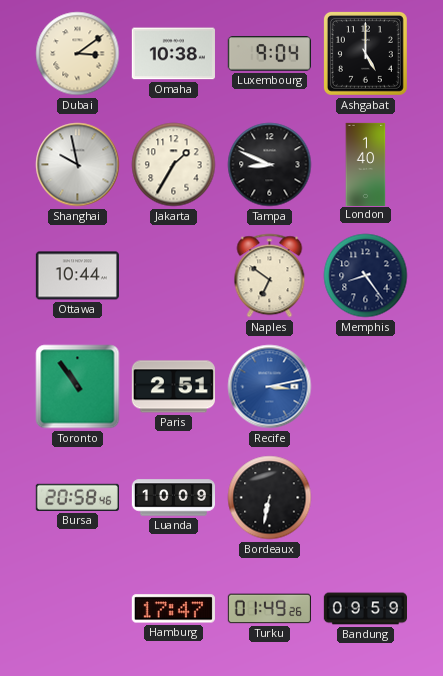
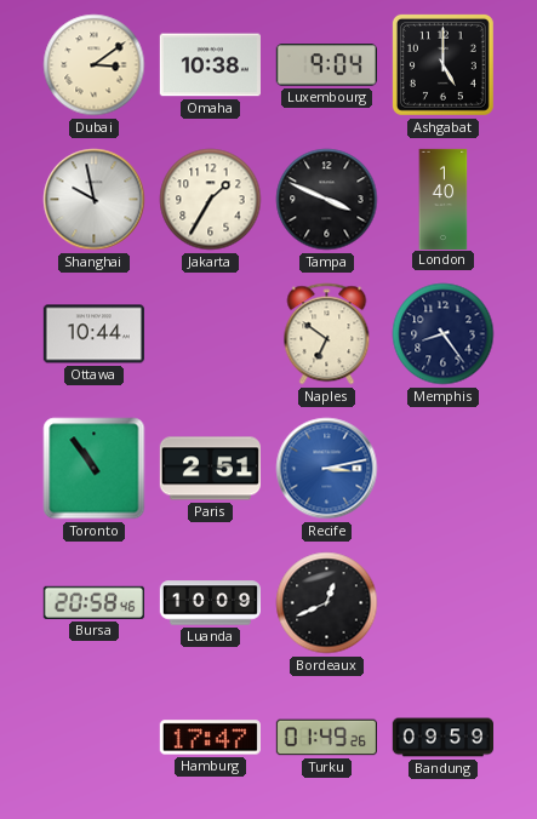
Tampa: 8:49 -> 3:49
Bordeaux: 6:32 -> 12:41
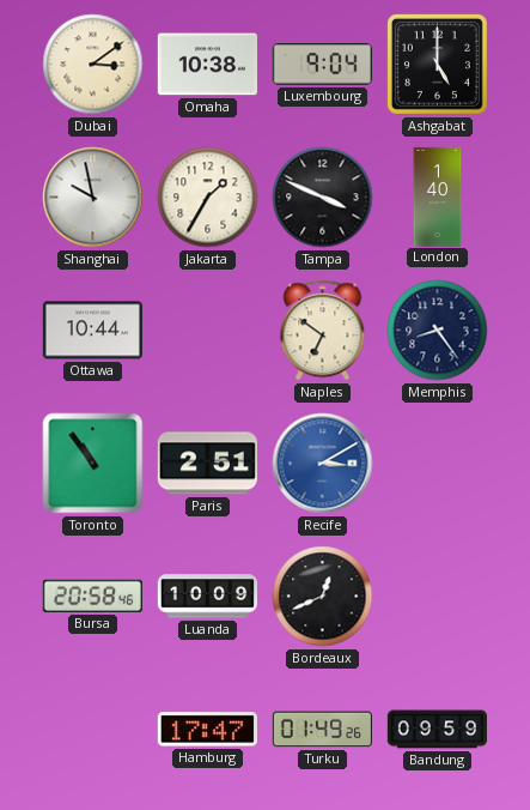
Recife: 3:13 -> 3:10
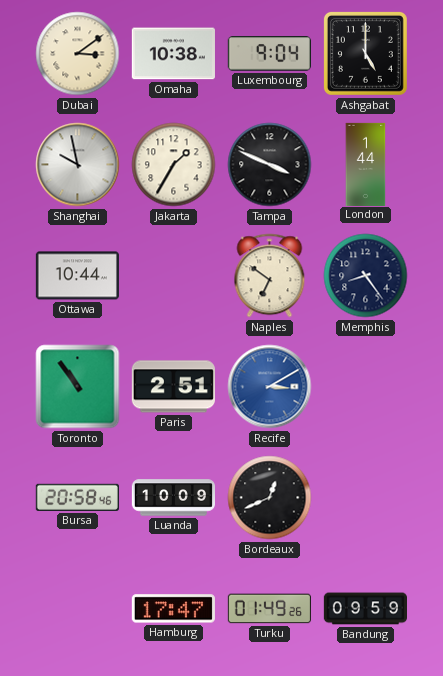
London: 1:40 -> 1:44
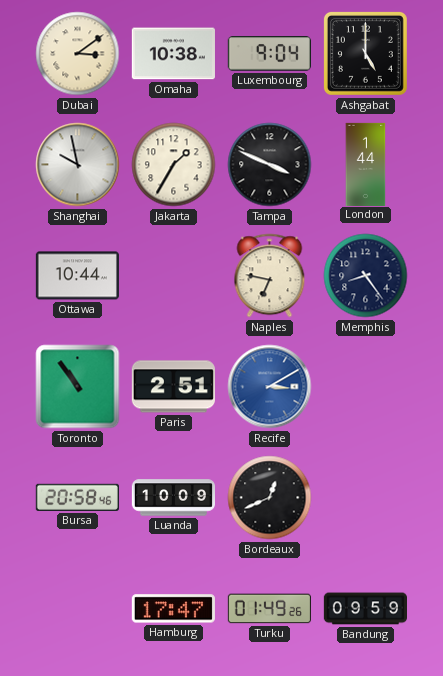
Naples: 6:51 -> 6:47
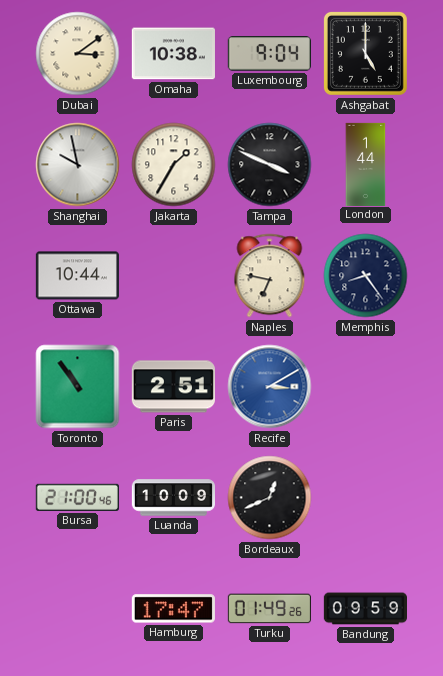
Bursa: 20:58 -> 21:00
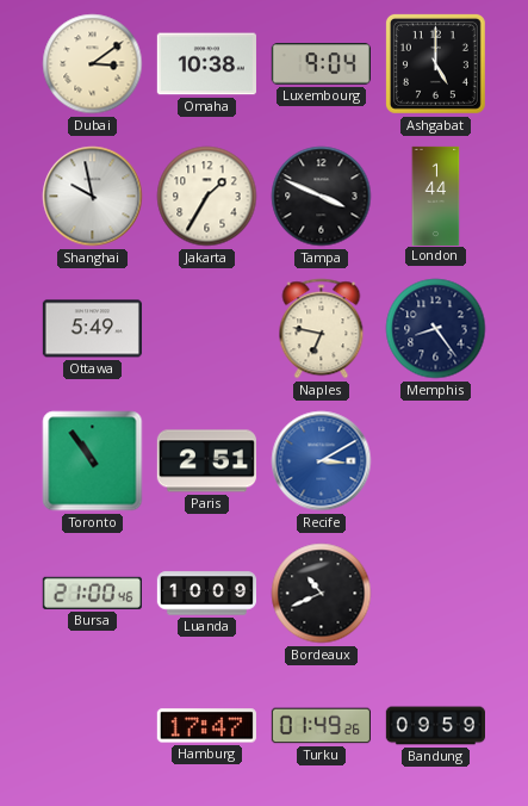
Ottawa: 10:44 -> 5:49
Bordeaux: 12:41 -> 10:41
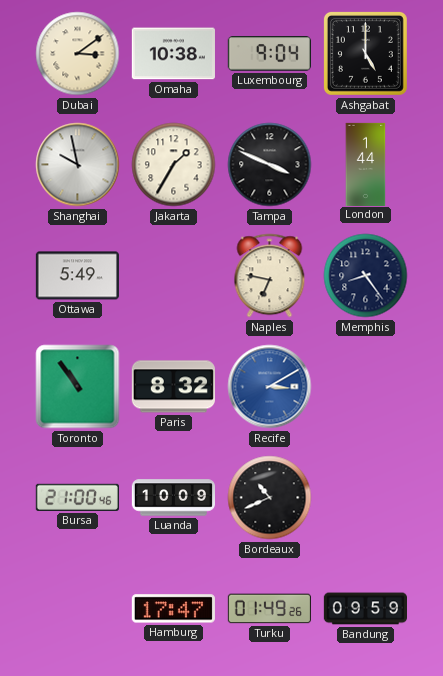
Paris: 2:51 -> 8:32
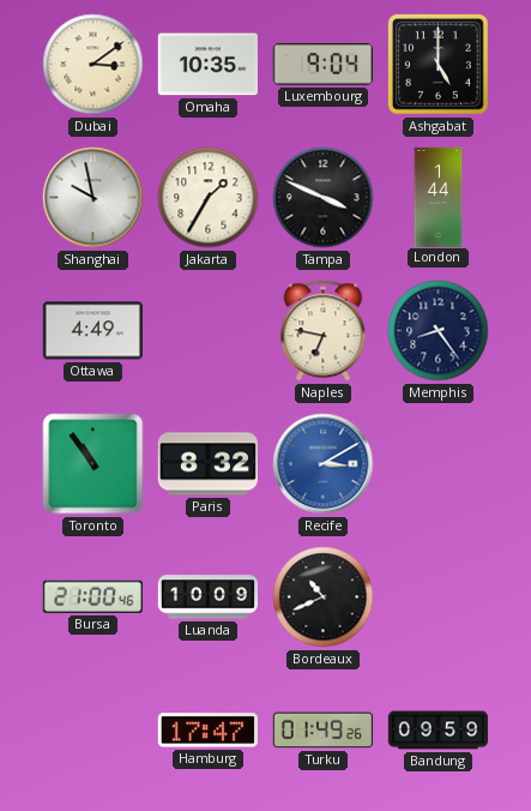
Omaha: 10:38 -> 10:35
Ottawa: 5:49 -> 4:49
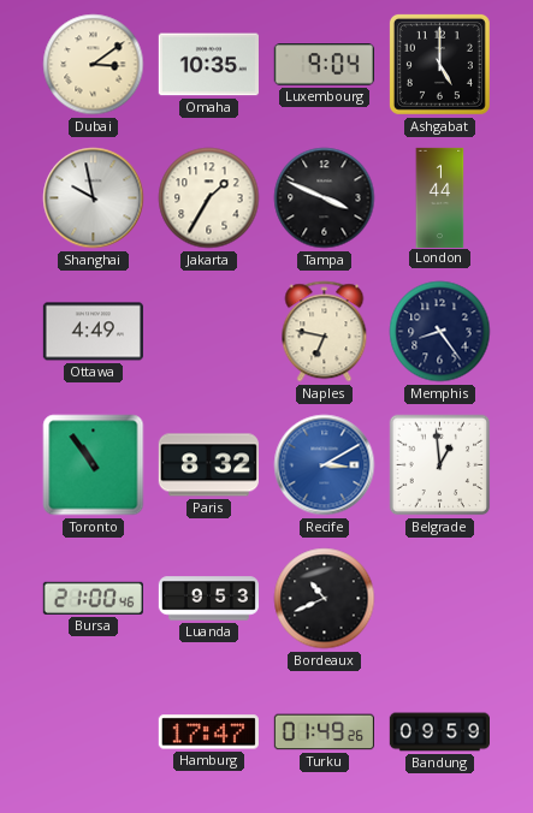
Belgrade: none -> 12:59
Luanda: 10:09 -> 9:53
